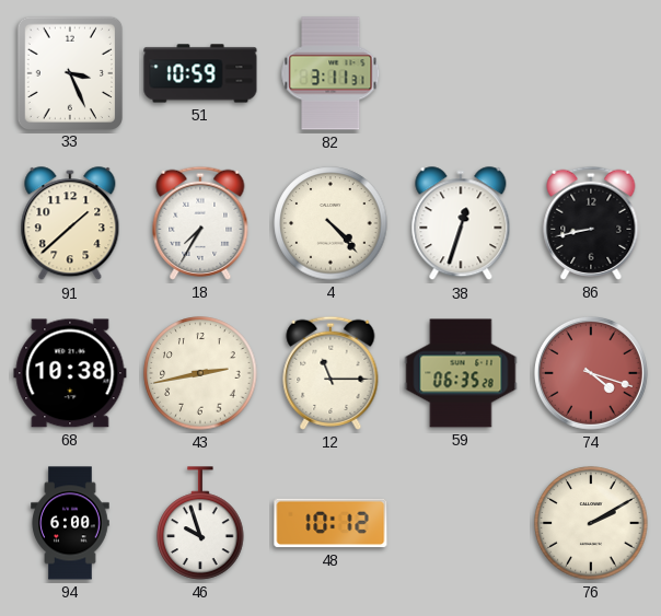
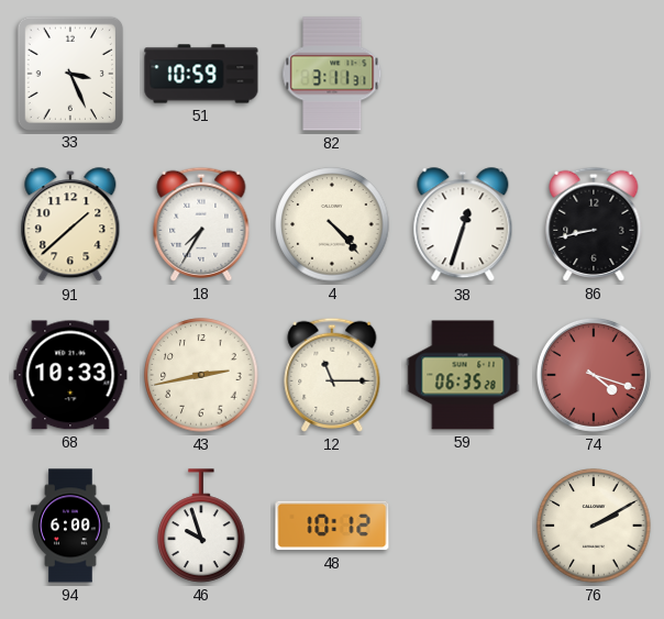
68: 10:38 -> 10:33
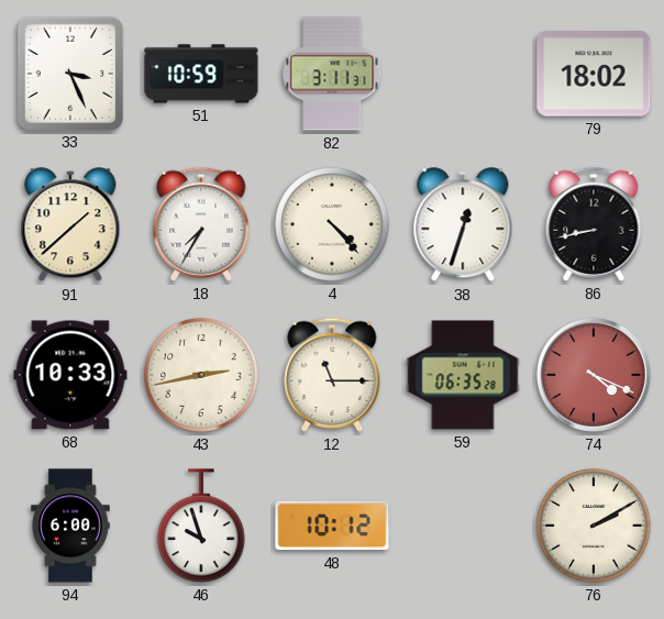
79: none -> 18:02
74: 4:18 -> 4:19
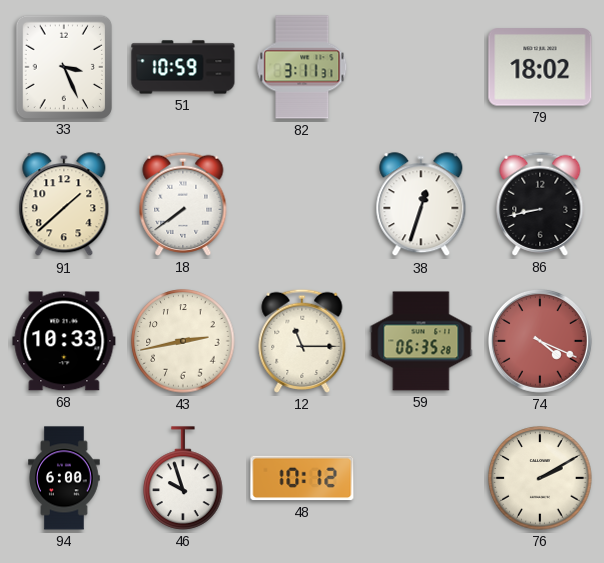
18: 7:35 -> 7:39
4: 4:23 -> none
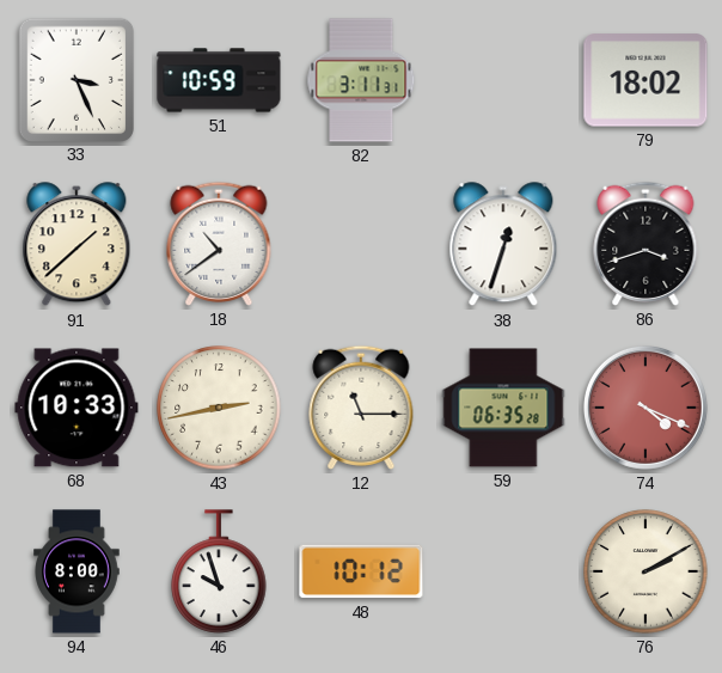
18: 7:39 -> 10:39
86: 8:43 -> 3:42
94: 6:00 -> 8:00
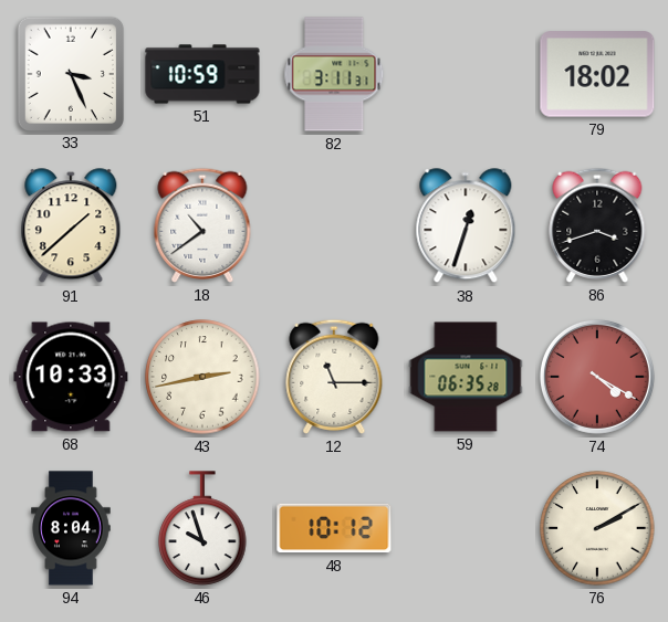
74: 4:19 -> 4:20
94: 8:00 -> 8:04
